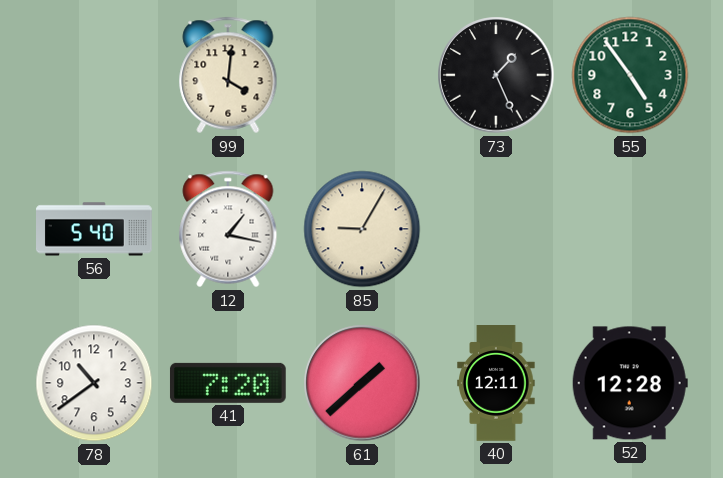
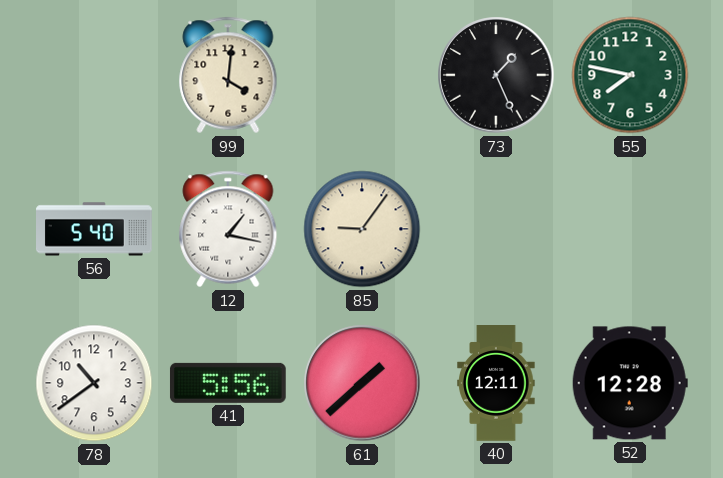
55: 4:54 -> 7:47
85: 9:05 -> 9:06
41: 7:20 -> 5:56
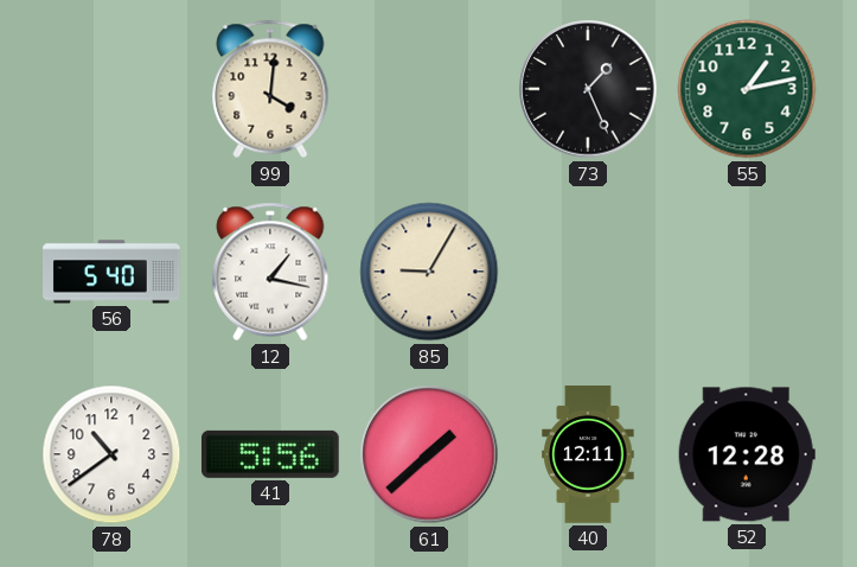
55: 7:47 -> 1:13
85: 9:06 -> 9:05
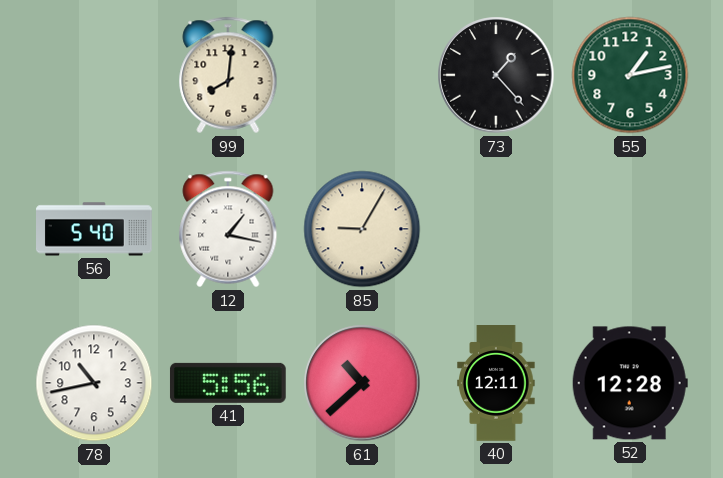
99: 4:01 -> 8:01
73: 1:26 -> 1:23
78: 10:39 -> 10:43
61: 1:38 -> 10:38
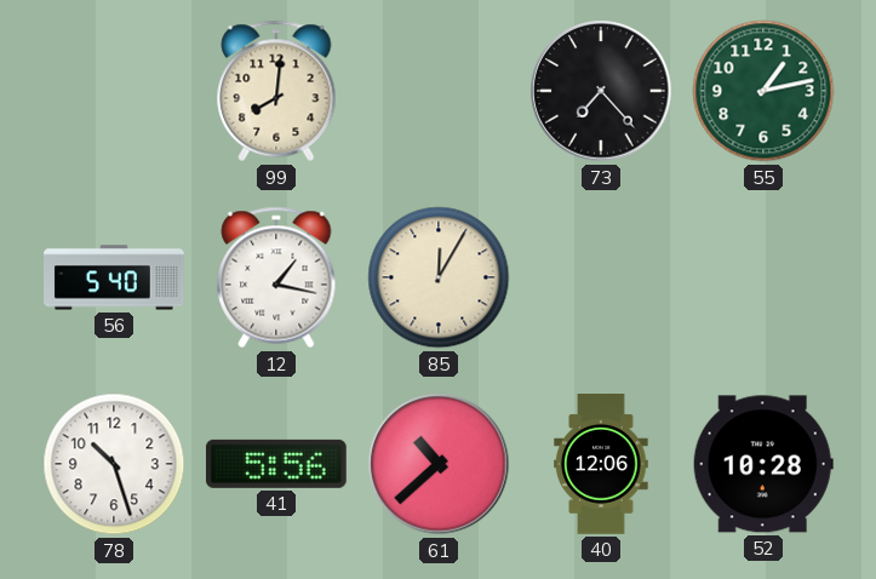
73: 1:23 -> 7:23
85: 9:05 -> 12:05
78: 10:43 -> 10:27
40: 12:11 -> 12:06
52: 12:28 -> 10:28
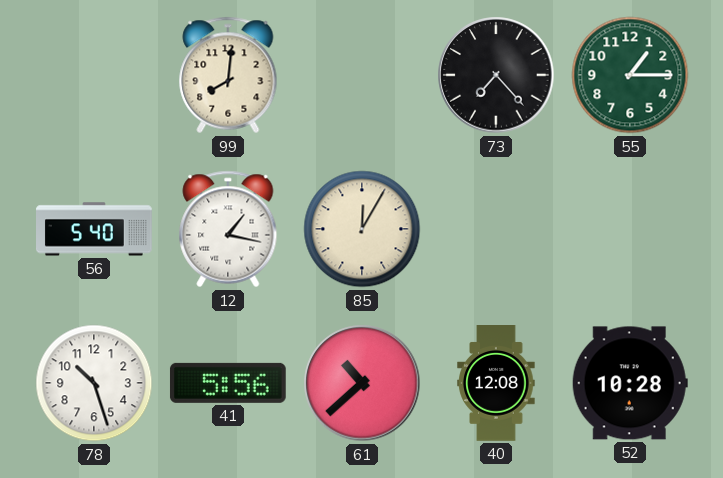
55: 1:13 -> 1:15
40: 12:06 -> 12:08
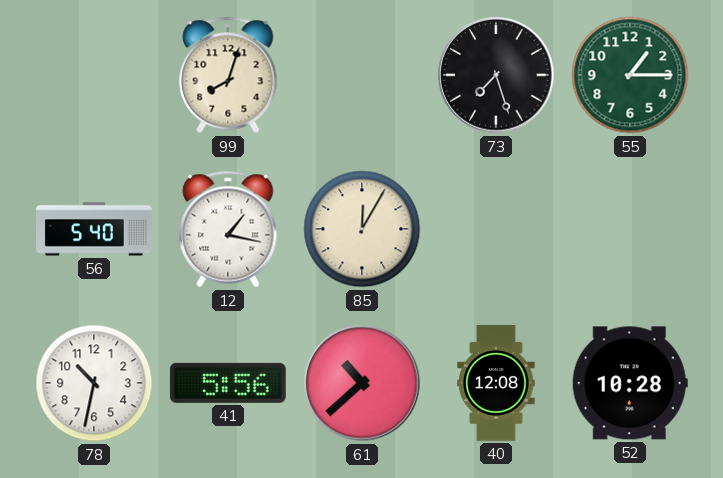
99: 8:01 -> 8:03
73: 7:23 -> 7:27
78: 10:27 -> 10:32
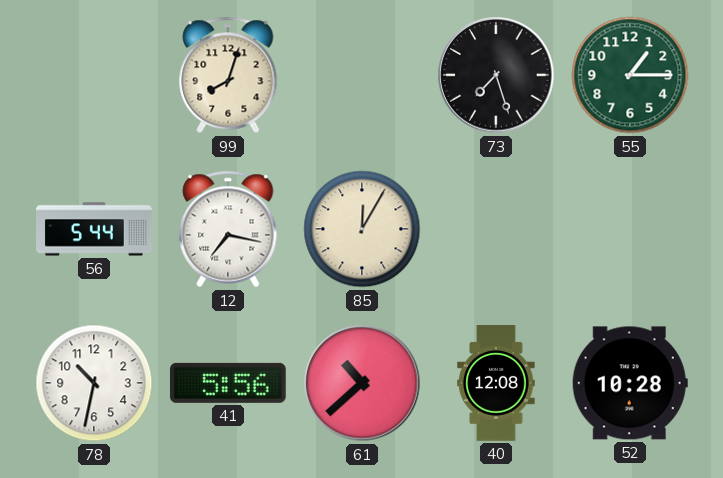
56: 5:40 -> 5:44
12: 1:17 -> 7:17
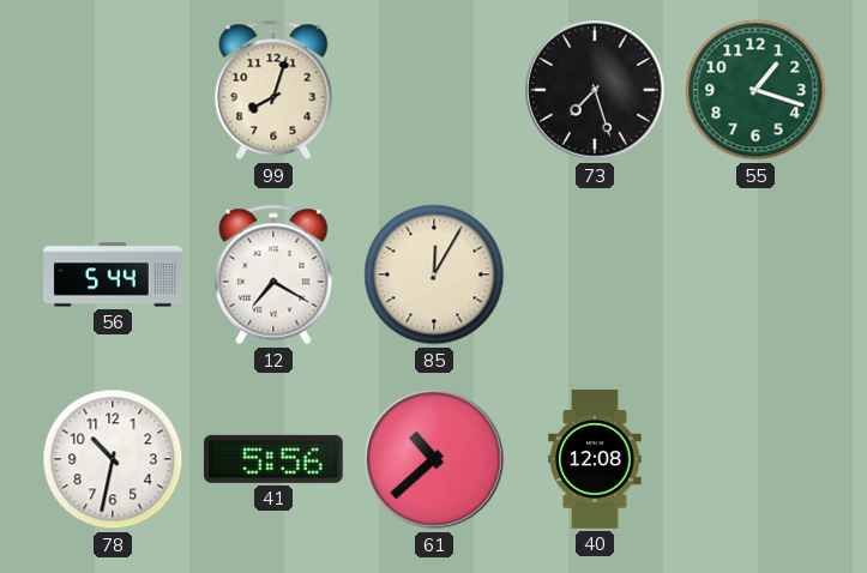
55: 1:15 -> 1:18
12: 7:17 -> 7:20
52: 10:28 -> none
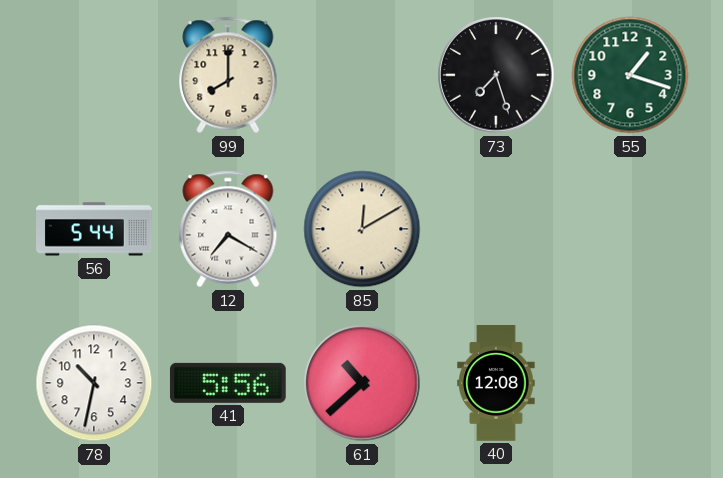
99: 8:03 -> 8:00
85: 12:05 -> 12:10
